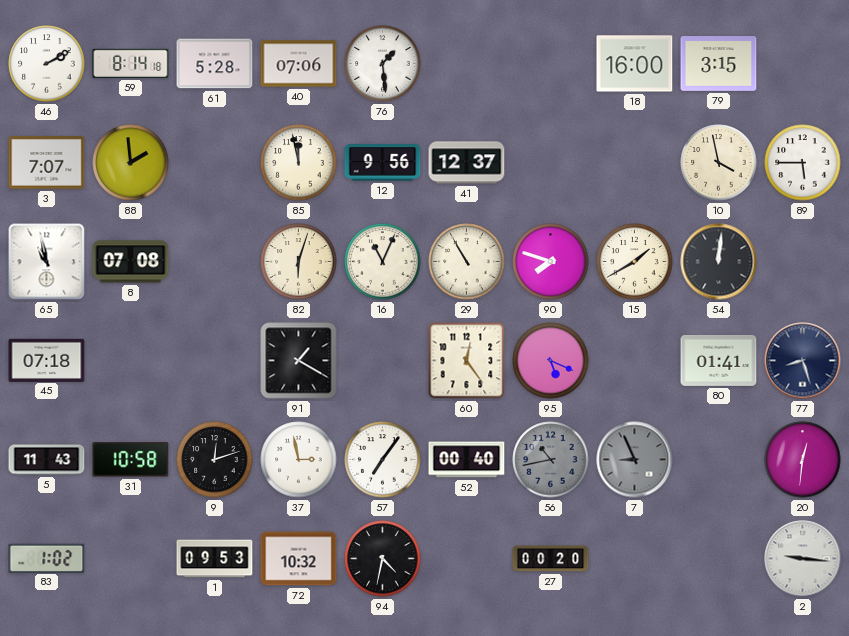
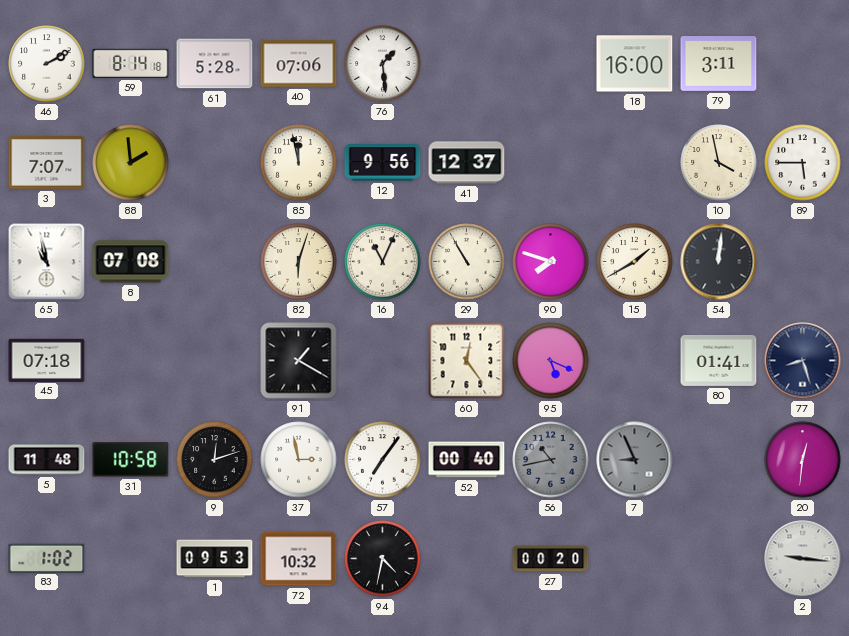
79: 3:15 -> 3:11
5: 11:43 -> 11:48
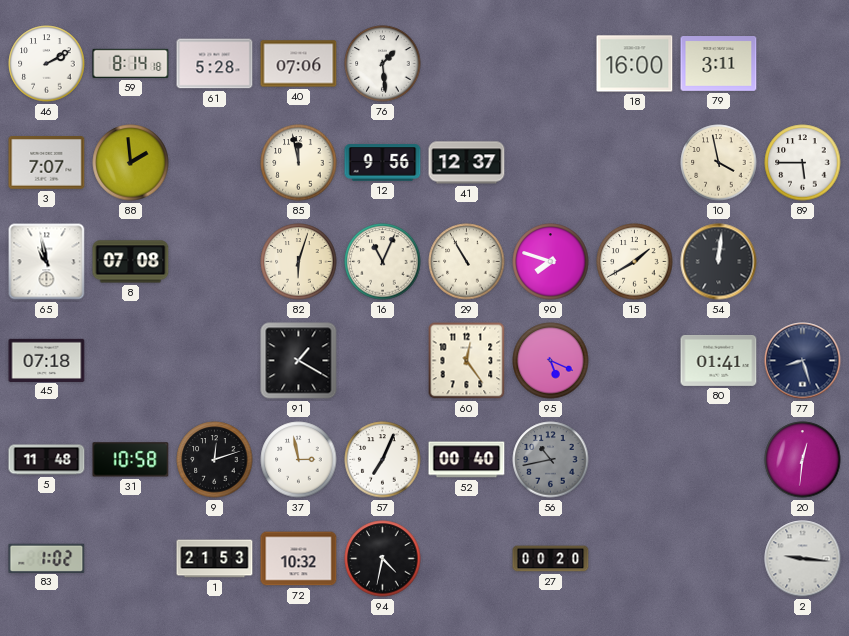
57: 7:06 -> 7:04
7: 8:56 -> none
1: 09:53 -> 21:53
